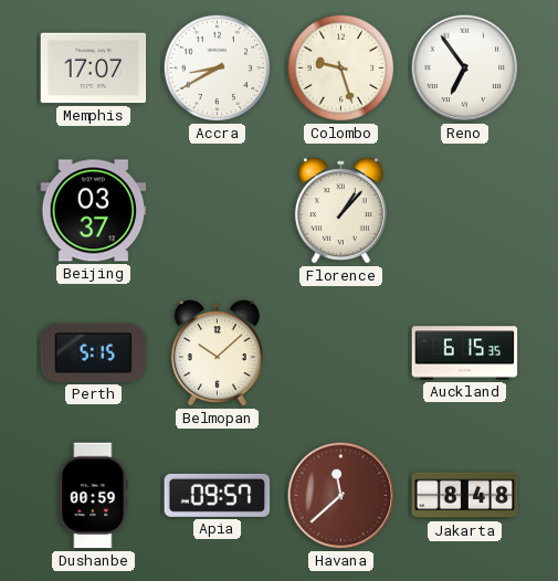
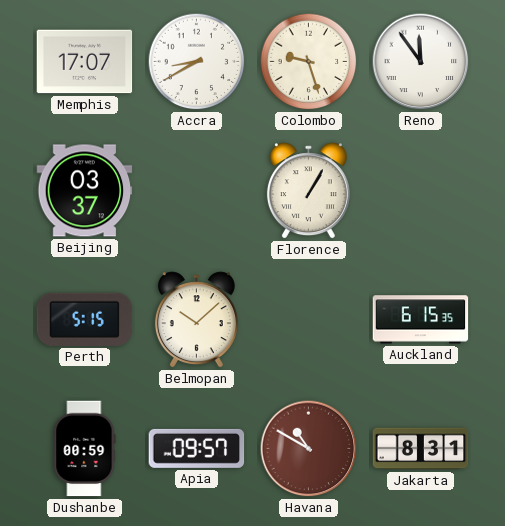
Reno: 6:54 -> 11:54
Florence: 1:07 -> 1:05
Havana: 11:38 -> 10:50
Jakarta: 8:48 -> 8:31
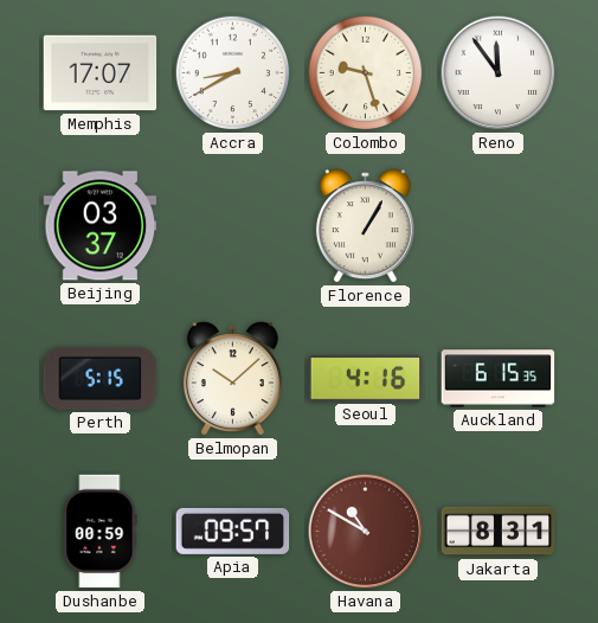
Seoul: none -> 4:16
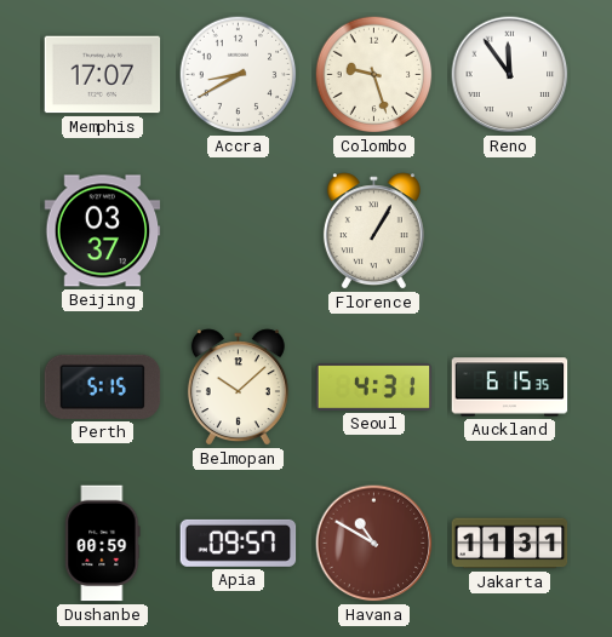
Seoul: 4:16 -> 4:31
Jakarta: 8:31 -> 11:31
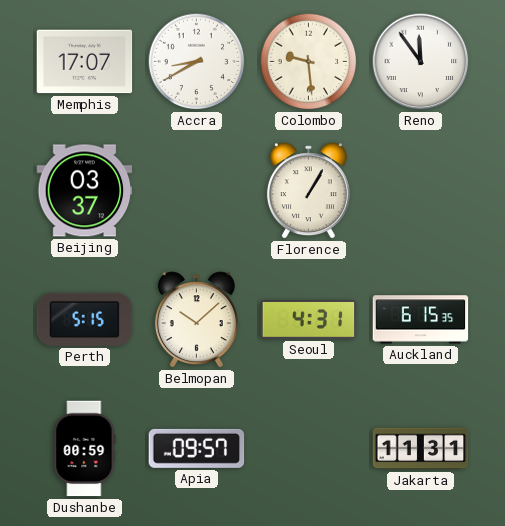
Colombo: 9:27 -> 9:29
Havana: 10:50 -> none
